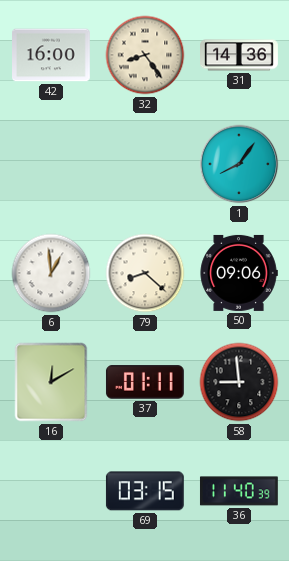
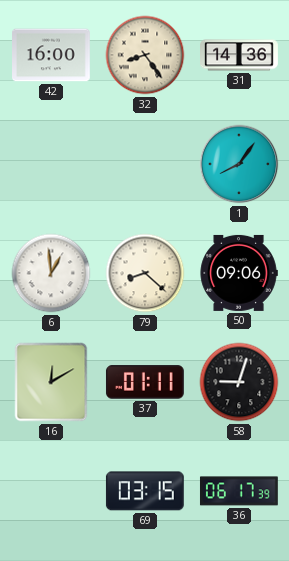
58: 8:59 -> 9:03
36: 11:40 -> 06:17
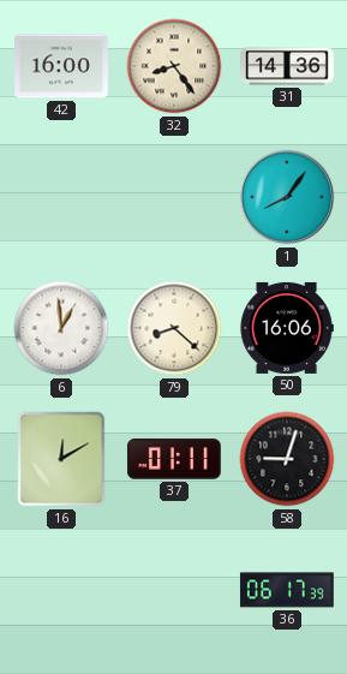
50: 09:06 -> 16:06
69: 03:15 -> none
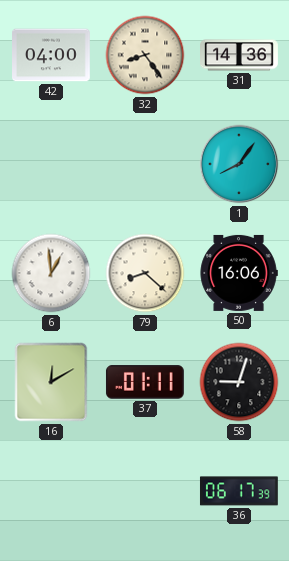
42: 16:00 -> 04:00
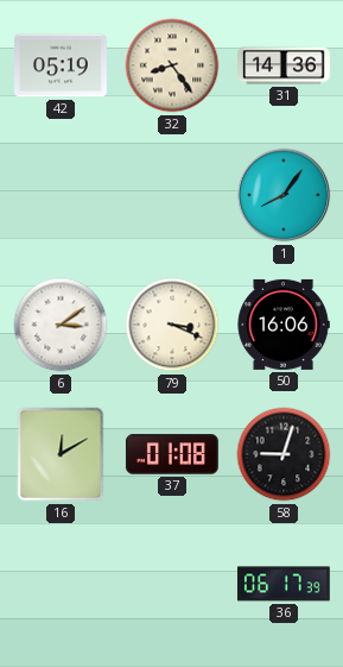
42: 04:00 -> 05:19
6: 12:59 -> 3:09
79: 8:22 -> 3:19
37: 01:11 -> 01:08
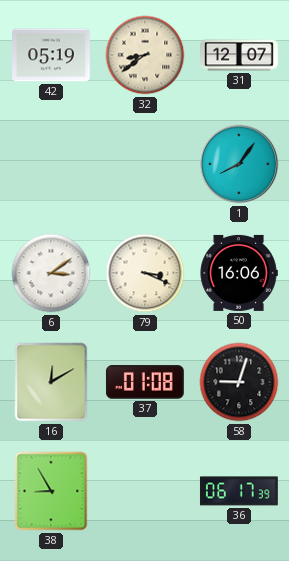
32: 8:24 -> 8:39
31: 14:36 -> 12:07
38: none -> 8:55
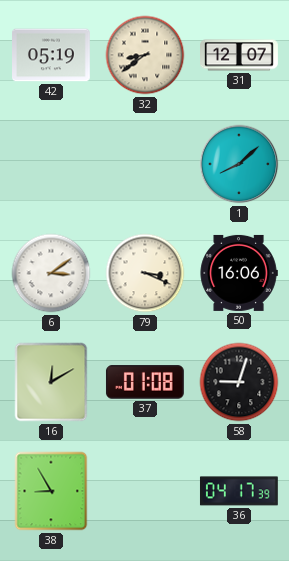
1: 8:06 -> 8:08
36: 06:17 -> 04:17
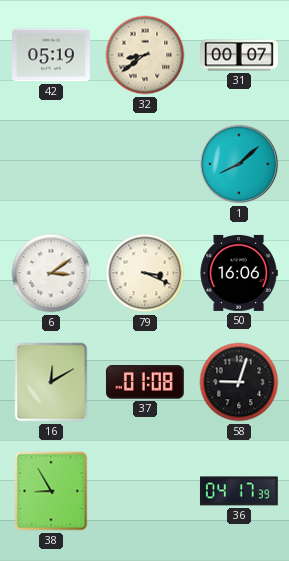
31: 12:07 -> 00:07
